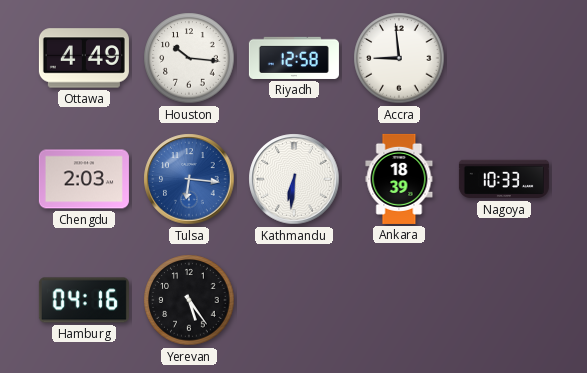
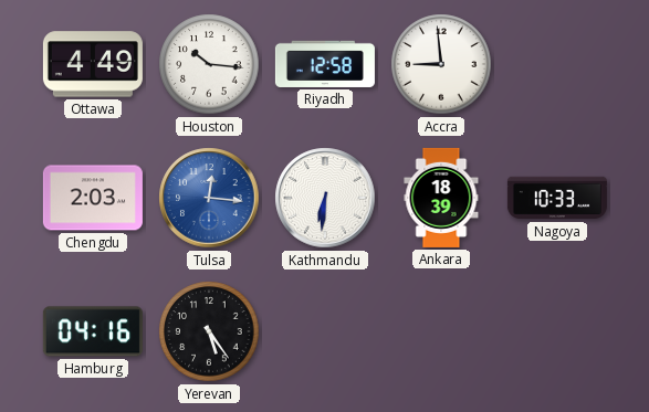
Tulsa: 6:16 -> 12:16
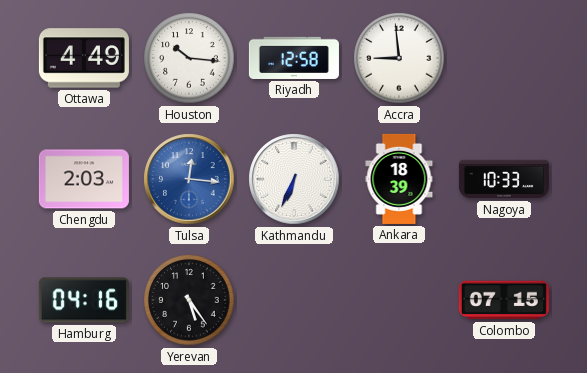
Kathmandu: 6:31 -> 6:34
Colombo: none -> 07:15
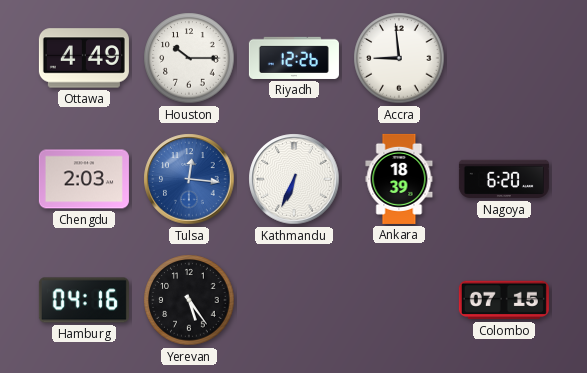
Houston: 10:16 -> 10:15
Riyadh: 12:58 -> 12:26
Nagoya: 10:33 -> 6:20
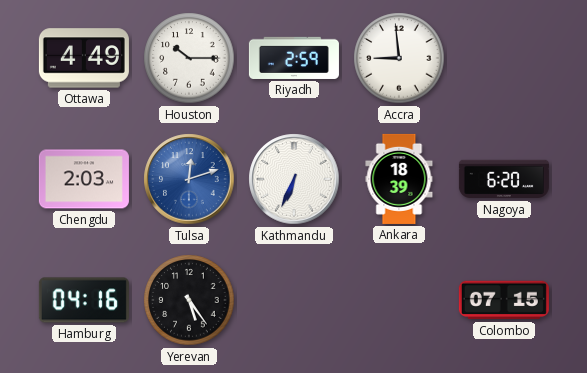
Riyadh: 12:26 -> 2:59
Tulsa: 12:16 -> 12:12
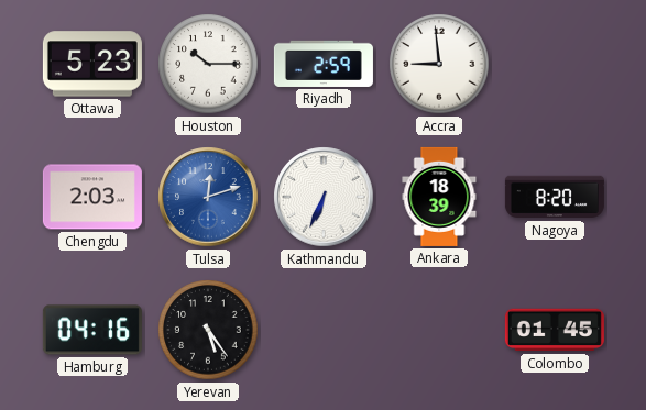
Ottawa: 4:49 -> 5:23
Nagoya: 6:20 -> 8:20
Colombo: 07:15 -> 01:45
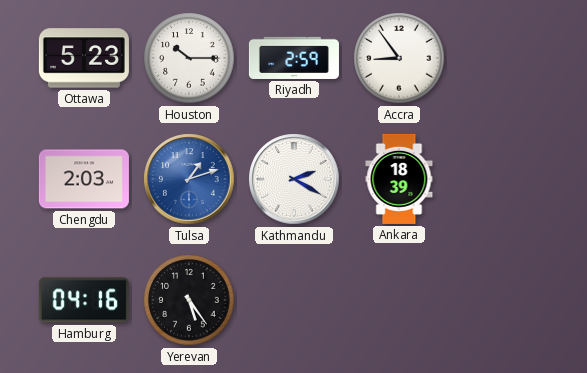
Accra: 8:59 -> 8:54
Tulsa: 12:12 -> 1:12
Kathmandu: 6:34 -> 2:20
Nagoya: 8:20 -> none
Colombo: 01:45 -> none
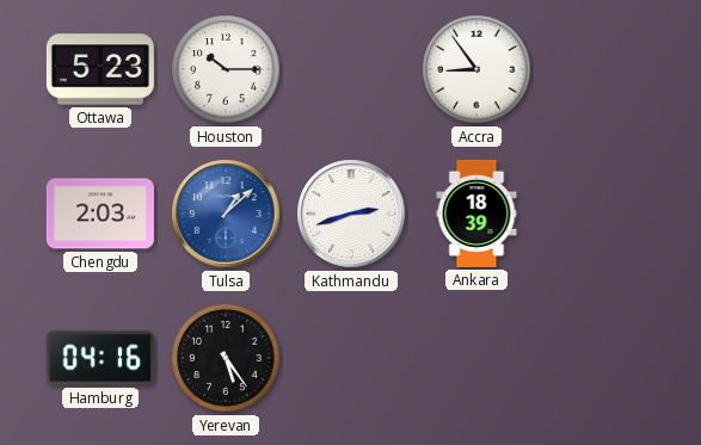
Riyadh: 2:59 -> none
Tulsa: 1:12 -> 1:08
Kathmandu: 2:20 -> 2:42
